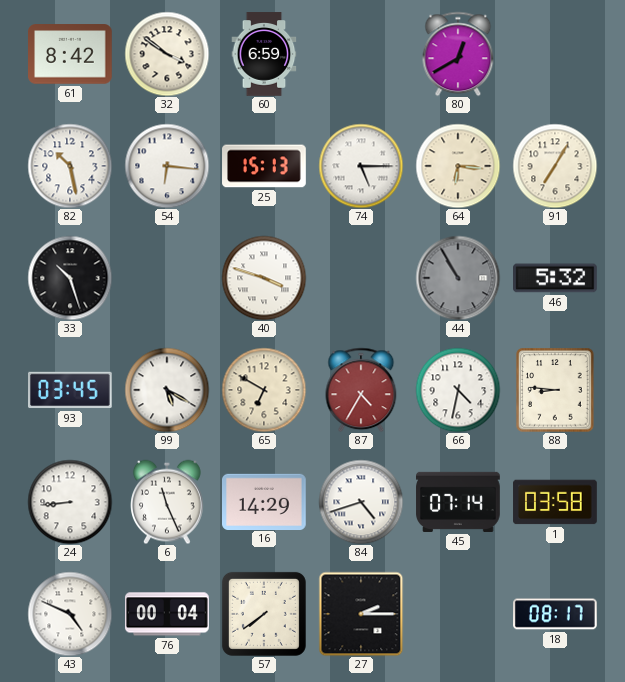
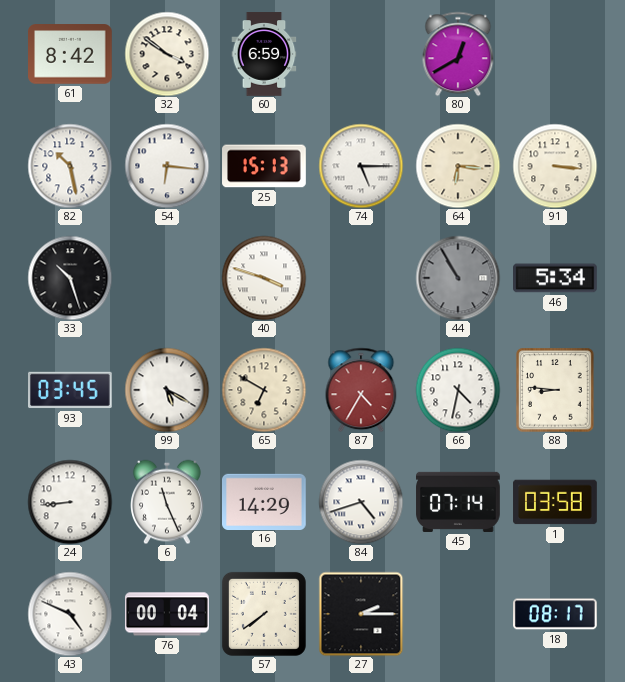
91: 7:05 -> 3:16
46: 5:32 -> 5:34
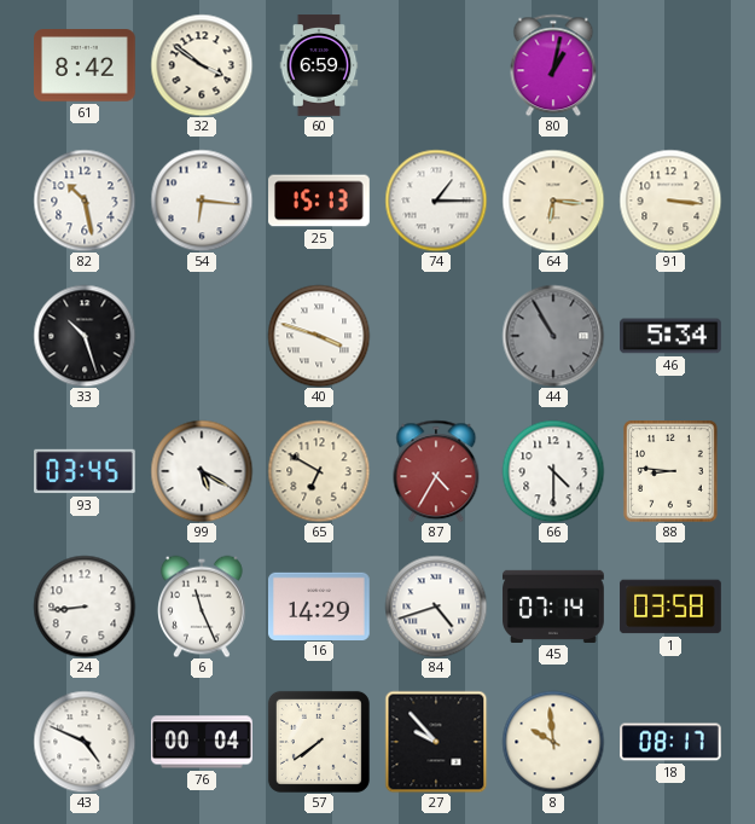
80: 12:40 -> 1:02
74: 5:15 -> 1:15
66: 4:32 -> 4:30
27: 2:15 -> 9:53
8: none -> 9:59
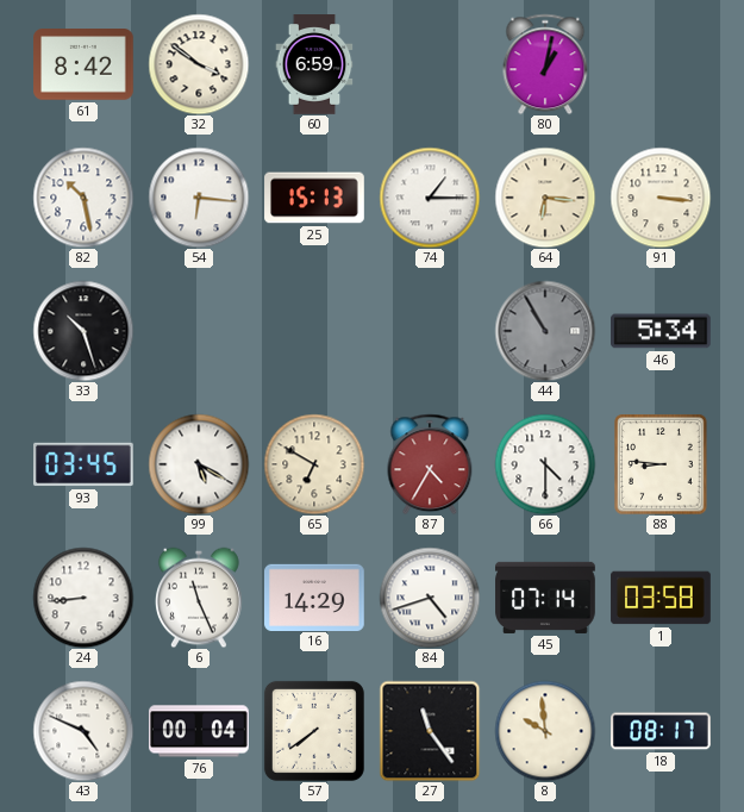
40: 3:48 -> none
27: 9:53 -> 11:24
